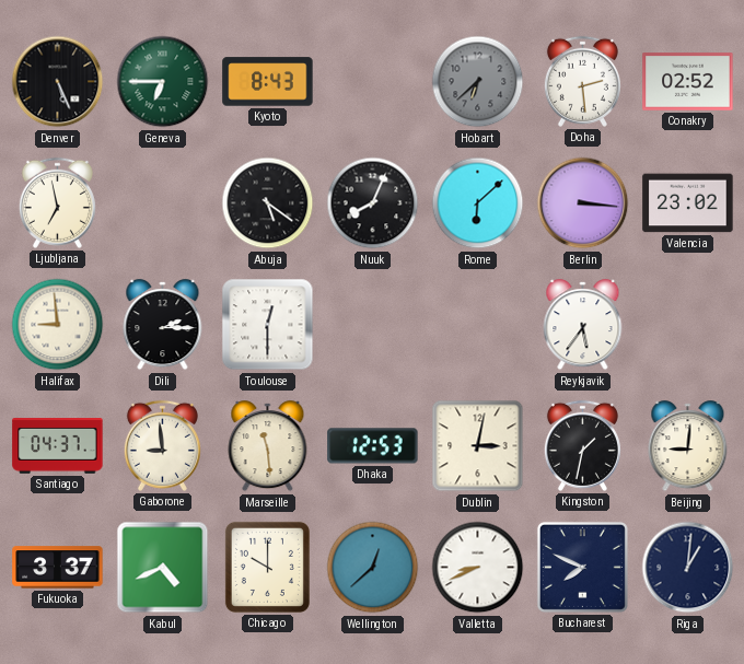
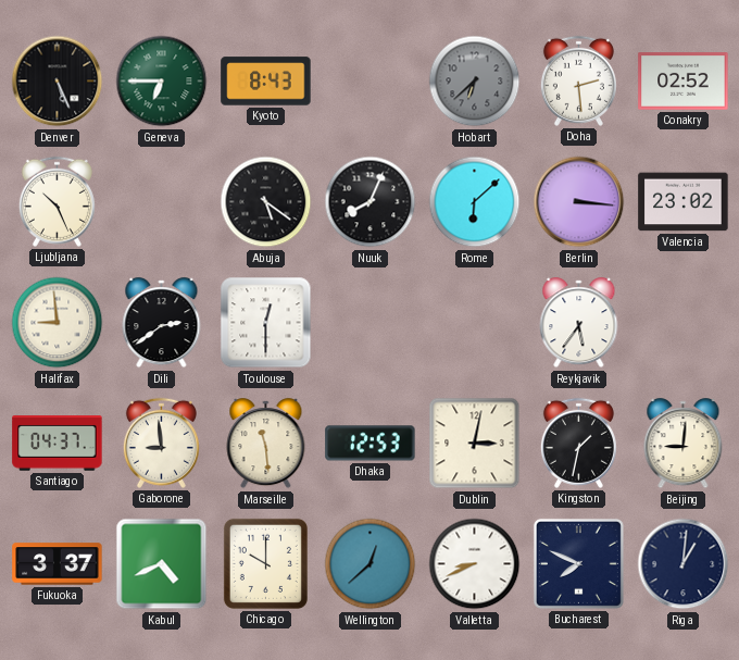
Ljubljana: 6:58 -> 10:26
Dili: 2:15 -> 2:39
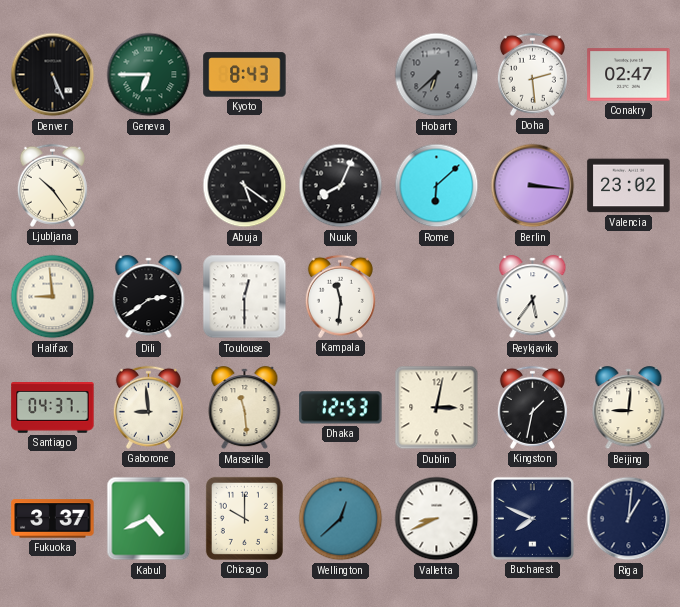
Conakry: 02:52 -> 02:47
Ljubljana: 10:26 -> 10:24
Kampala: none -> 11:31
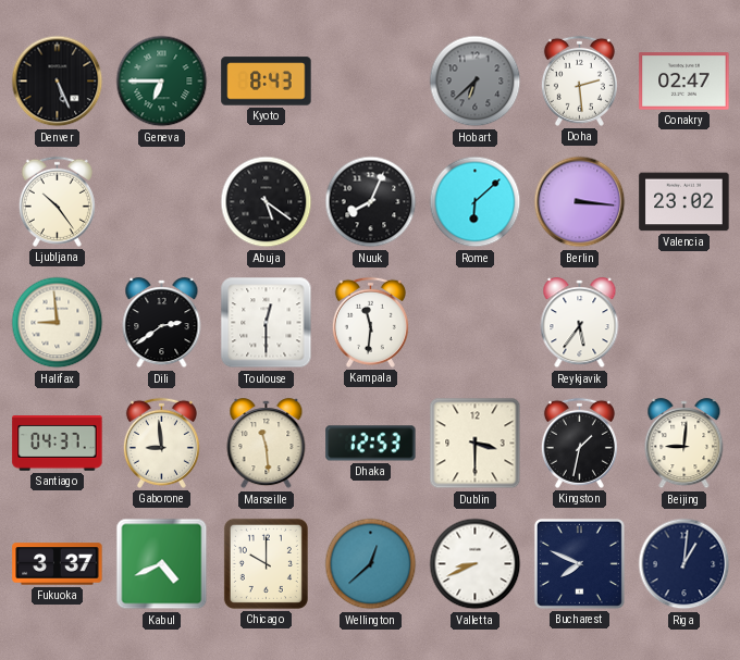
Dublin: 3:02 -> 3:30
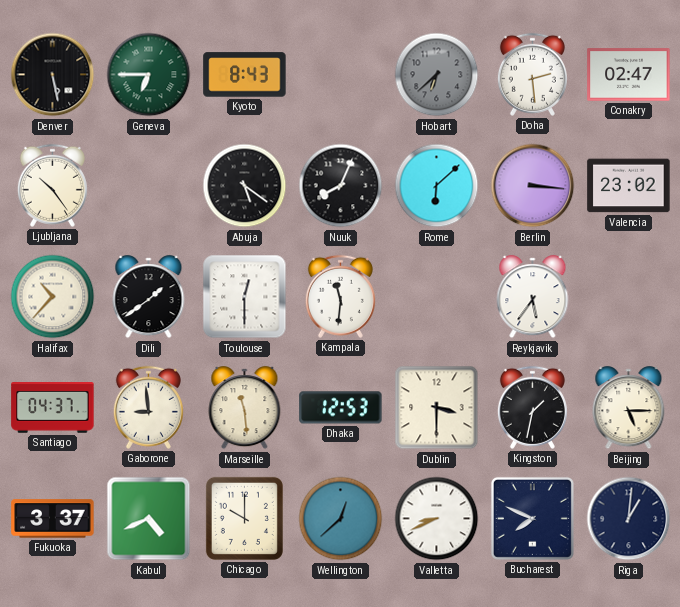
Denver: 5:26 -> 5:28
Halifax: 8:59 -> 10:37
Dili: 2:39 -> 1:39
Beijing: 9:01 -> 5:15
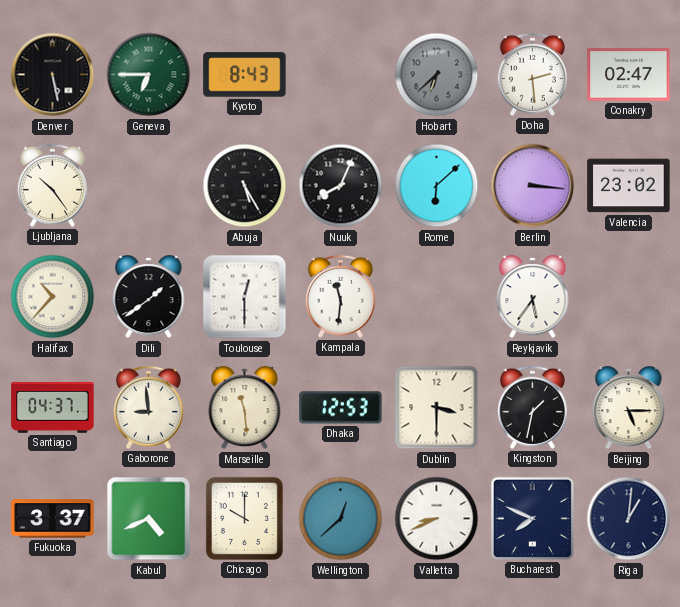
Abuja: 5:21 -> 5:25
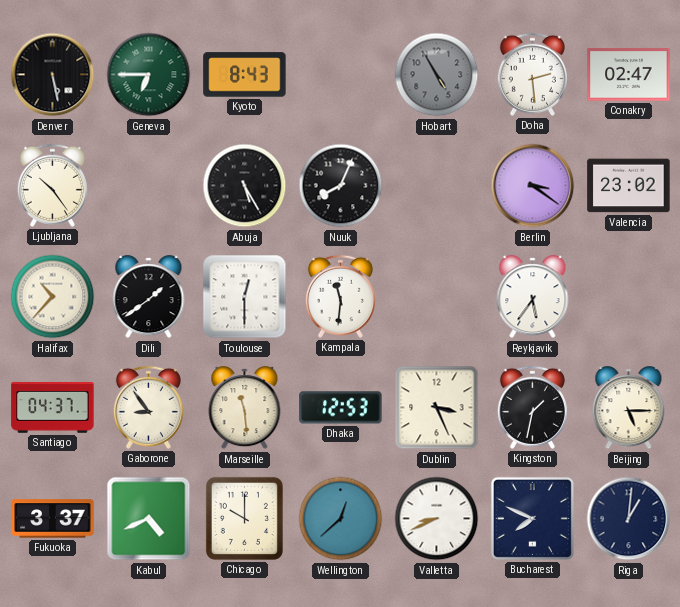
Hobart: 6:38 -> 4:55
Rome: 6:08 -> none
Berlin: 3:16 -> 3:21
Gaborone: 8:59 -> 8:54
Dublin: 3:30 -> 3:26
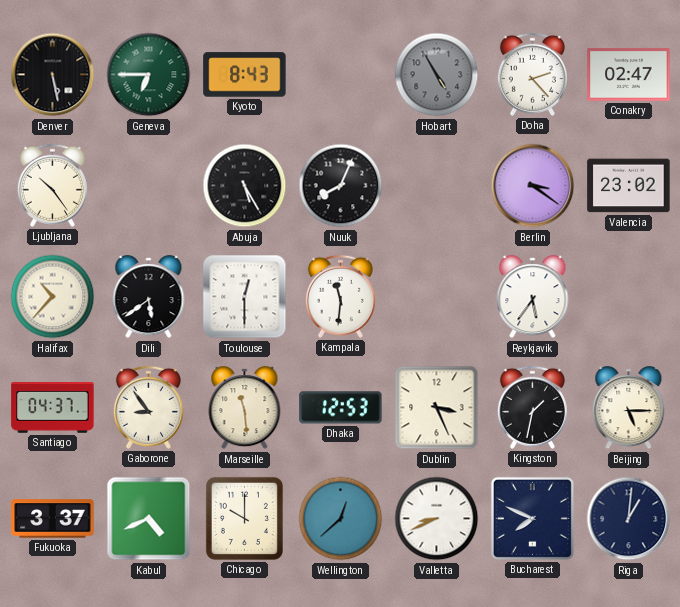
Doha: 2:29 -> 2:23
Dili: 1:39 -> 5:39
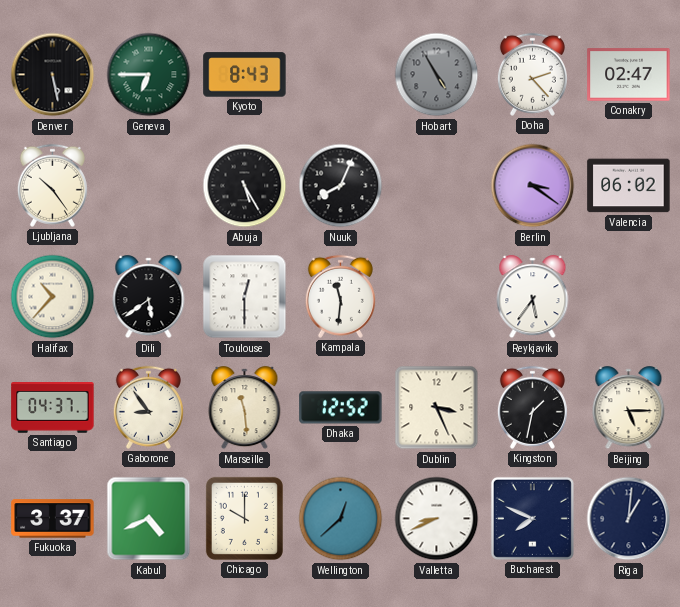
Valencia: 23:02 -> 06:02
Dhaka: 12:53 -> 12:52
